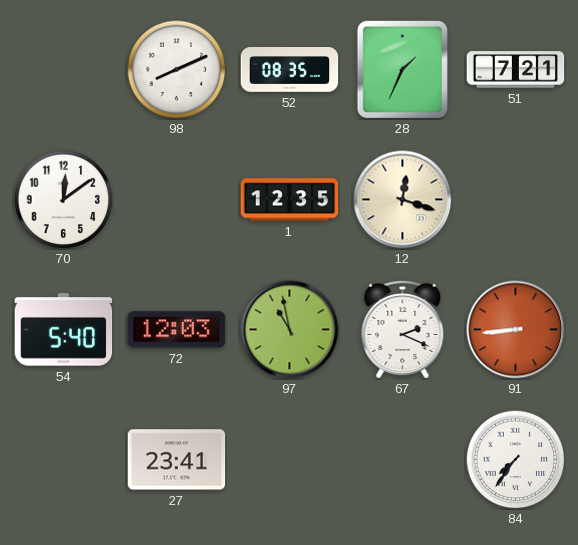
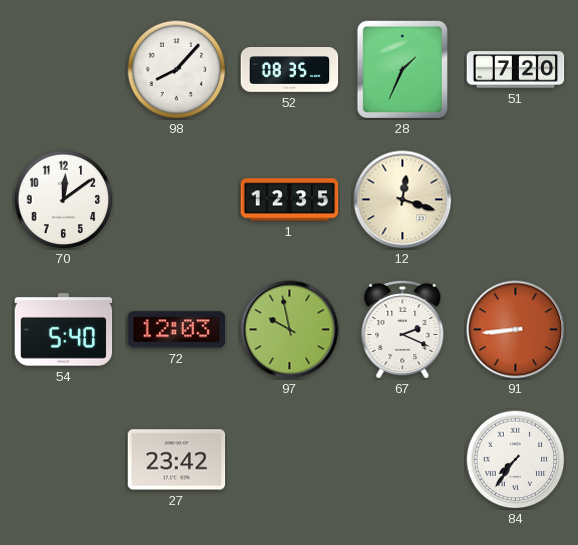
98: 8:11 -> 8:07
51: 7:21 -> 7:20
97: 10:58 -> 9:58
27: 23:41 -> 23:42
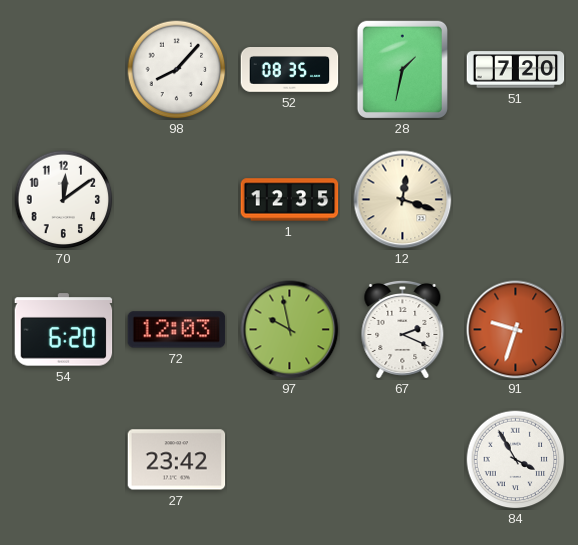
28: 1:34 -> 1:32
54: 5:40 -> 6:20
91: 8:44 -> 9:33
84: 7:36 -> 3:55
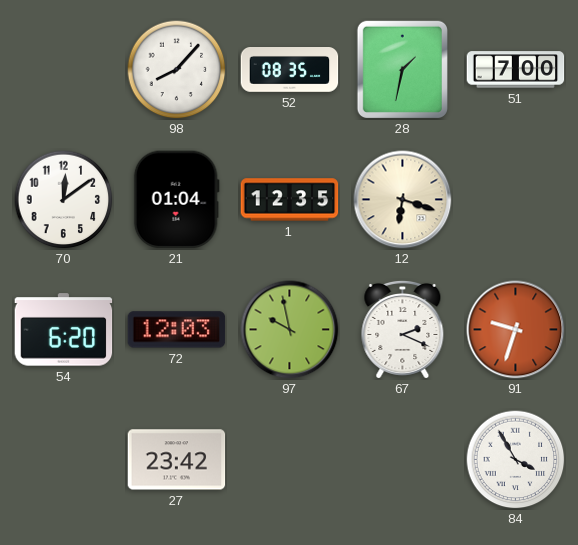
51: 7:20 -> 7:00
21: none -> 01:04
12: 12:18 -> 6:18
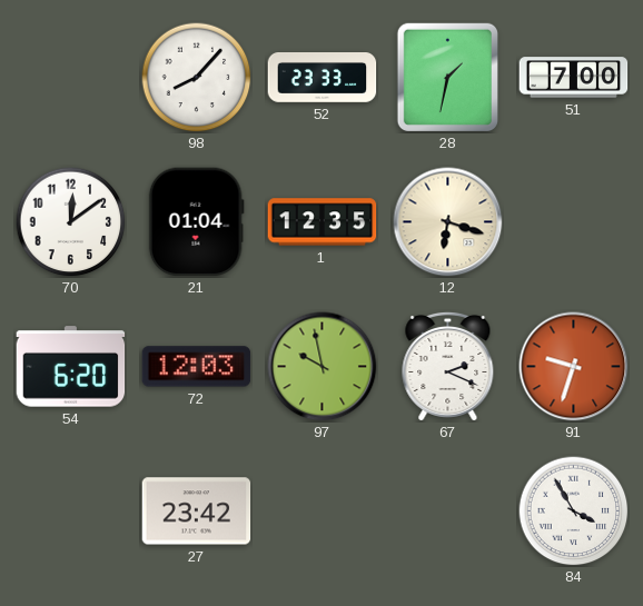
52: 08:35 -> 23:33
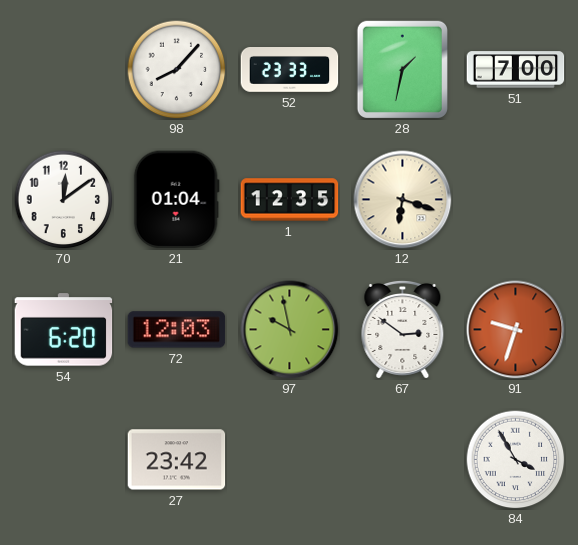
67: 2:19 -> 2:51
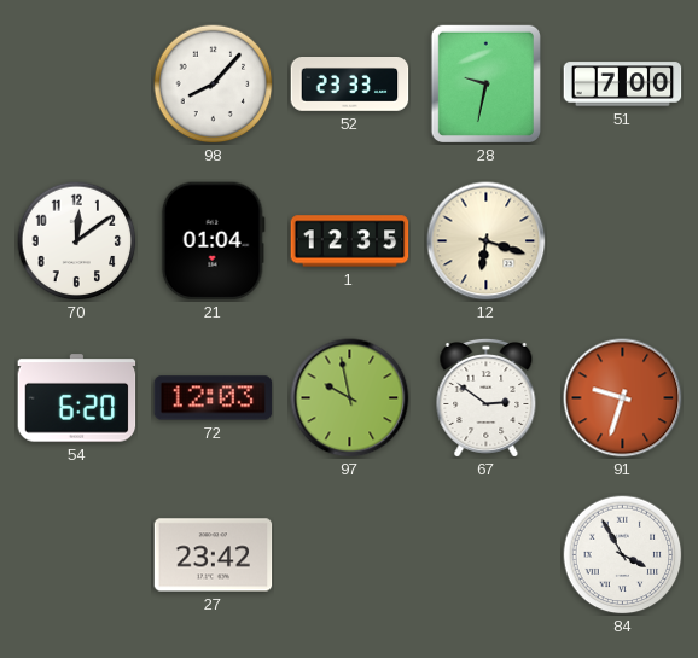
28: 1:32 -> 9:32
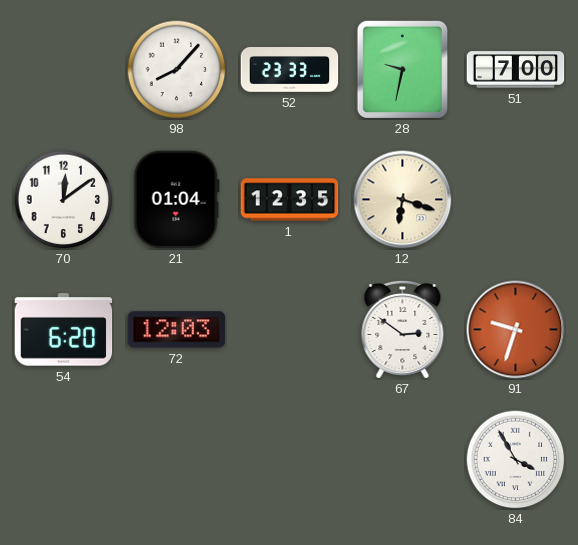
97: 9:58 -> none
27: 23:42 -> none
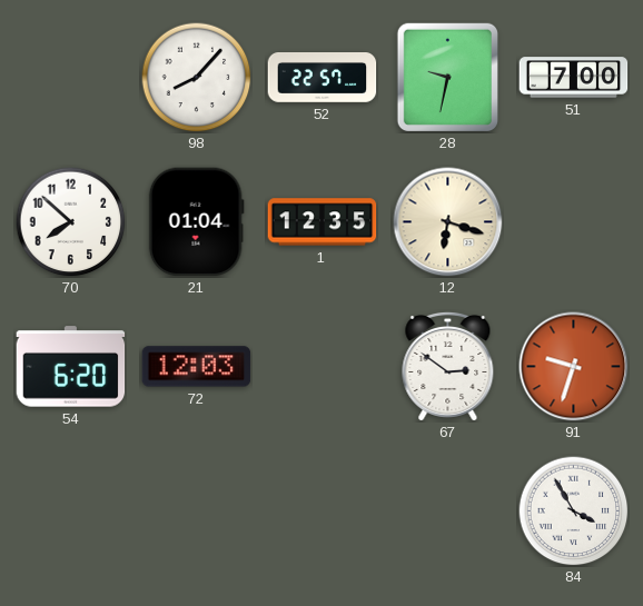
52: 23:33 -> 22:57
70: 12:09 -> 7:52
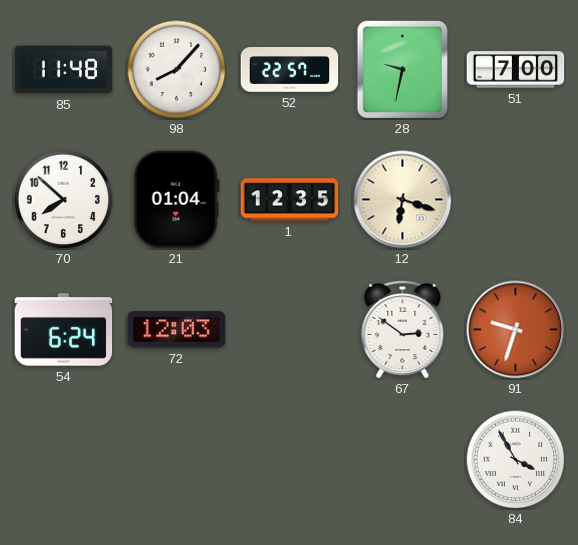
85: none -> 11:48
54: 6:20 -> 6:24
